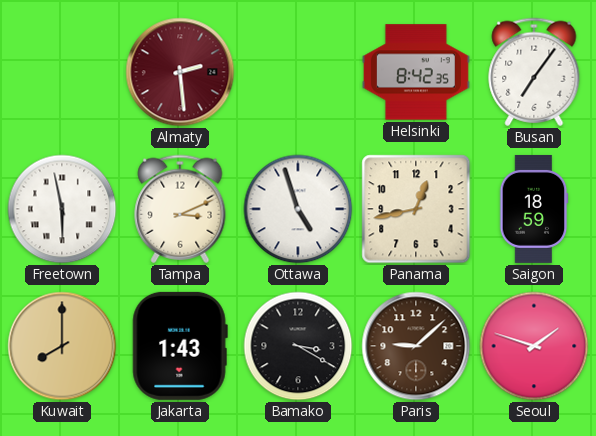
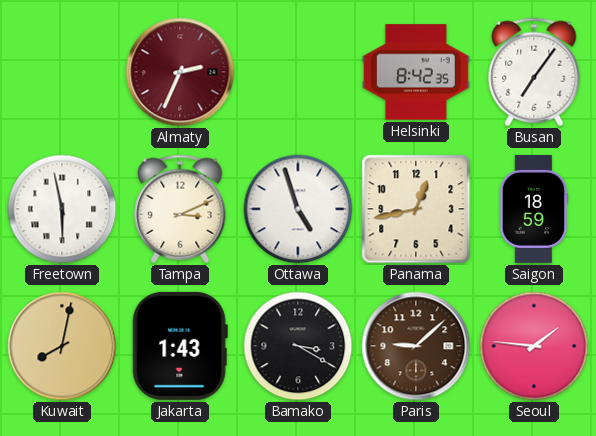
Almaty: 2:29 -> 2:34
Kuwait: 8:00 -> 8:02
Seoul: 1:48 -> 1:46
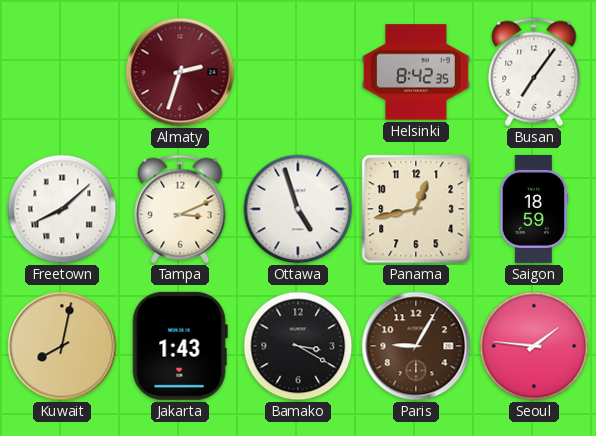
Almaty: 2:34 -> 2:33
Freetown: 5:58 -> 8:08
Paris: 9:08 -> 9:05
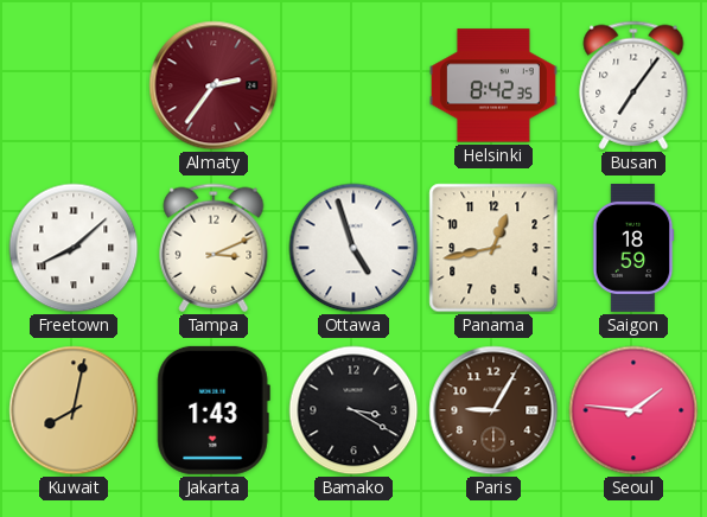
Almaty: 2:33 -> 2:36
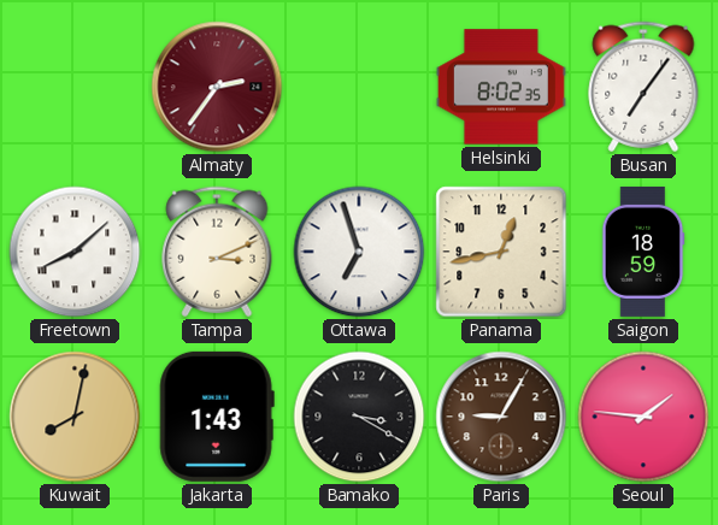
Helsinki: 8:42 -> 8:02
Ottawa: 4:57 -> 6:57
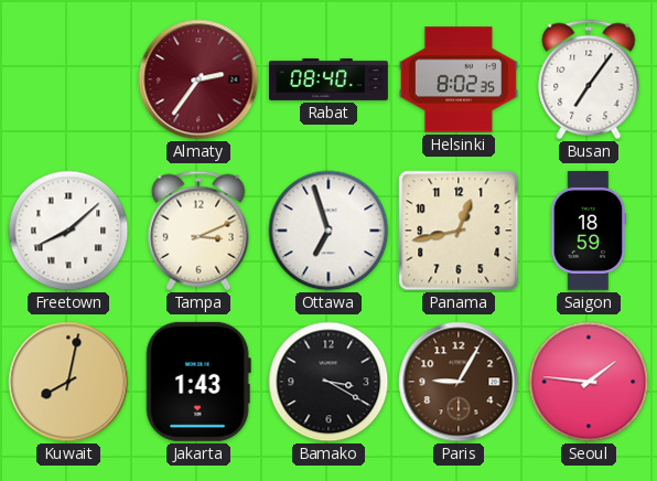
Rabat: none -> 08:40
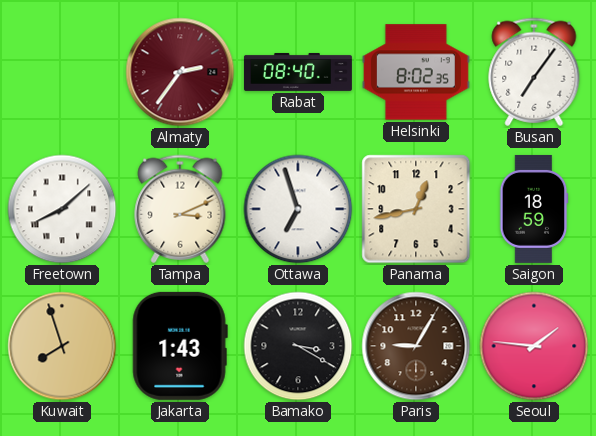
Kuwait: 8:02 -> 7:57
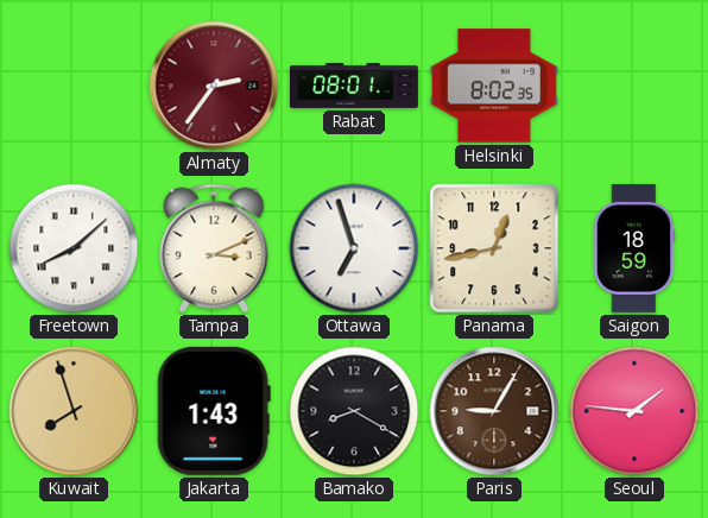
Rabat: 08:40 -> 08:01
Busan: 7:06 -> none
Bamako: 3:20 -> 8:20
